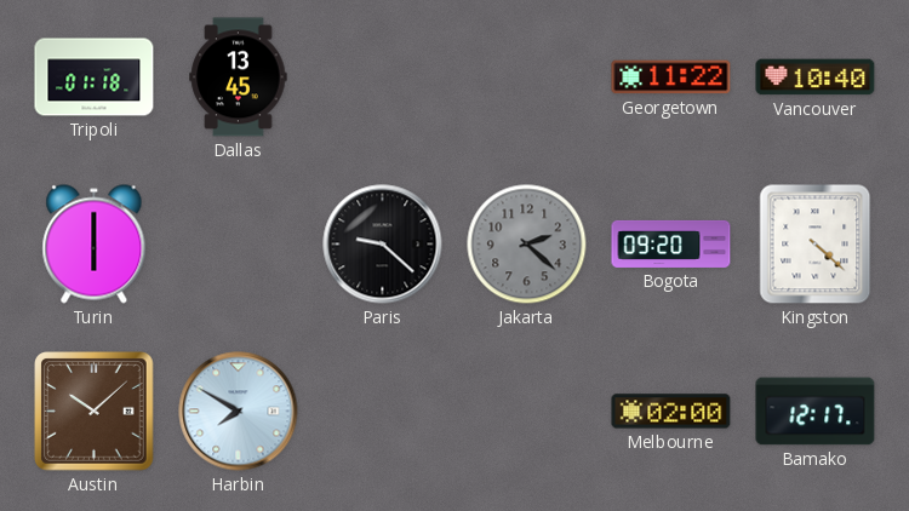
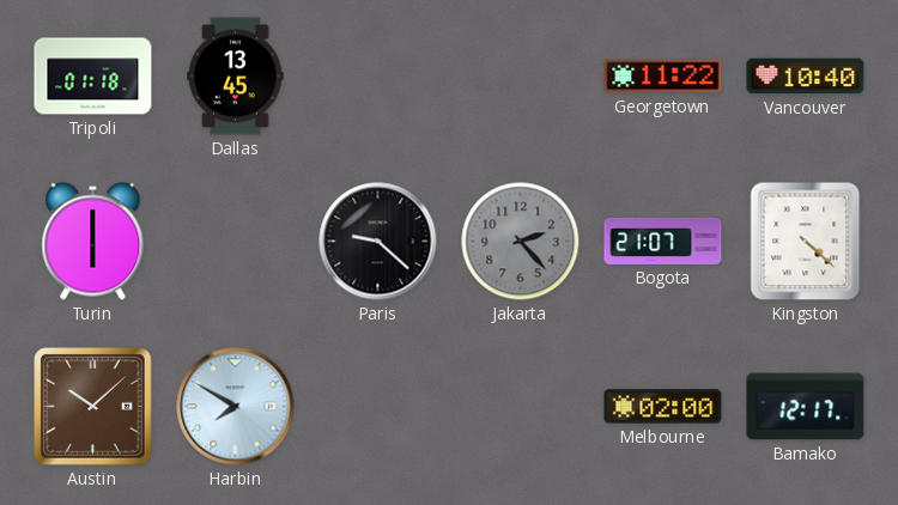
Jakarta: 2:22 -> 2:23
Bogota: 09:20 -> 21:07
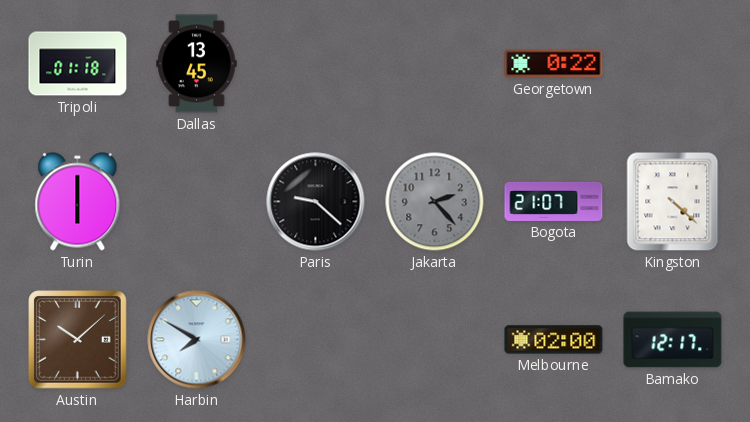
Georgetown: 11:22 -> 0:22
Vancouver: 10:40 -> none
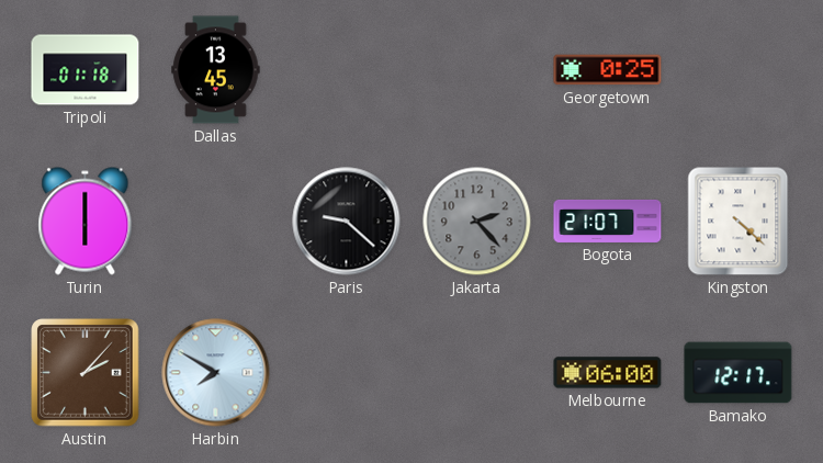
Georgetown: 0:22 -> 0:25
Austin: 10:08 -> 2:07
Melbourne: 02:00 -> 06:00
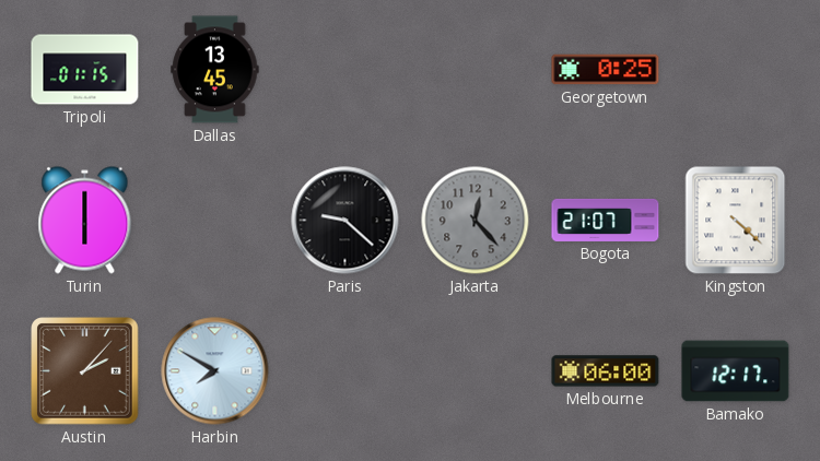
Tripoli: 01:18 -> 01:15
Jakarta: 2:23 -> 12:23
